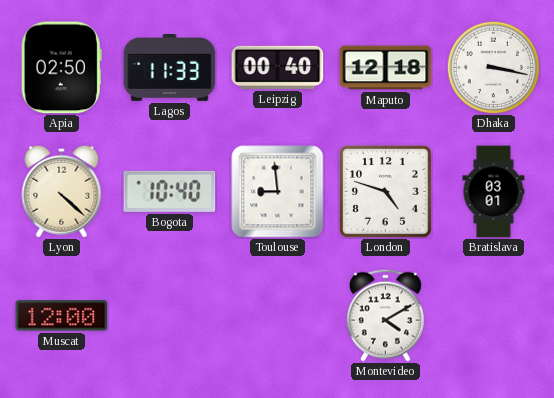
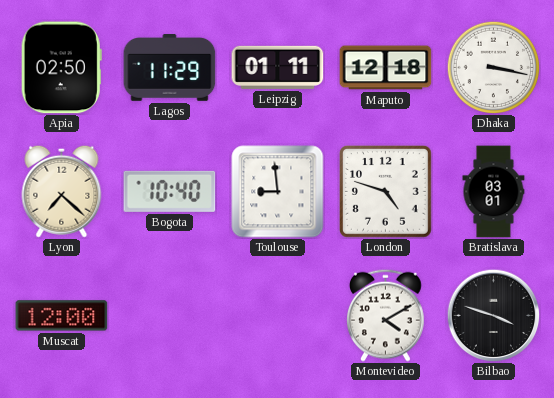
Lagos: 11:33 -> 11:29
Leipzig: 00:40 -> 01:11
Lyon: 4:22 -> 7:22
Bilbao: none -> 3:48
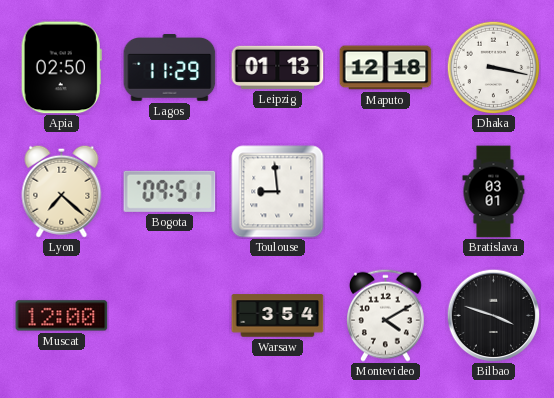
Leipzig: 01:11 -> 01:13
Bogota: 10:40 -> 09:51
London: 4:48 -> none
Warsaw: none -> 3:54
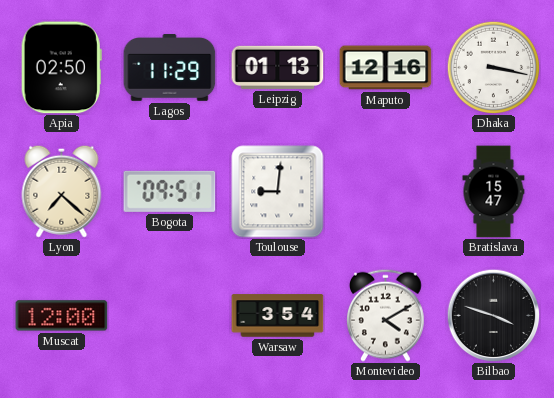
Maputo: 12:18 -> 12:16
Toulouse: 8:59 -> 9:01
Bratislava: 03:01 -> 15:47
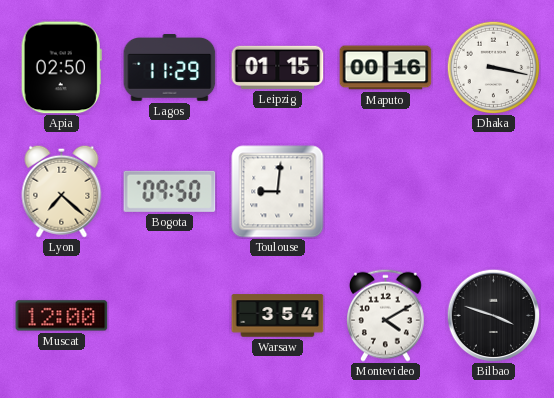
Leipzig: 01:13 -> 01:15
Maputo: 12:16 -> 00:16
Bogota: 09:51 -> 09:50
Bratislava: 15:47 -> none
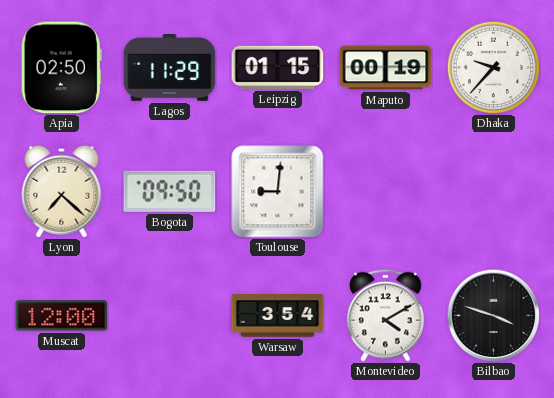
Maputo: 00:16 -> 00:19
Dhaka: 3:17 -> 9:37
